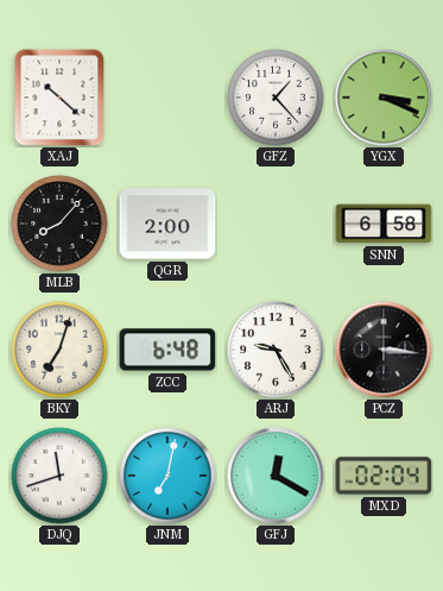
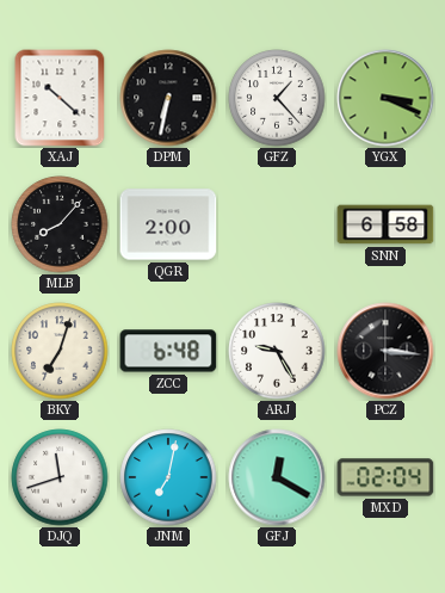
DPM: none -> 6:32
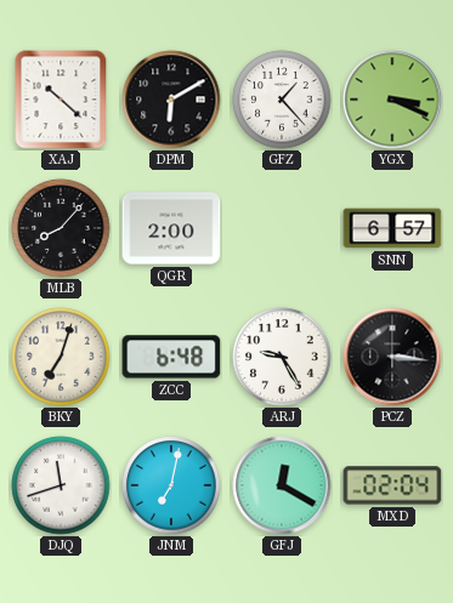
DPM: 6:32 -> 6:10
SNN: 6:58 -> 6:57
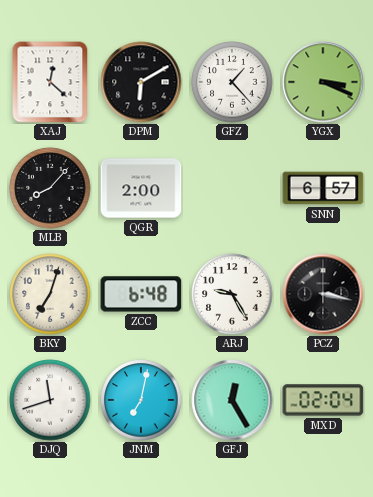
XAJ: 10:22 -> 12:22
PCZ: 3:16 -> 3:17
GFJ: 12:20 -> 12:25
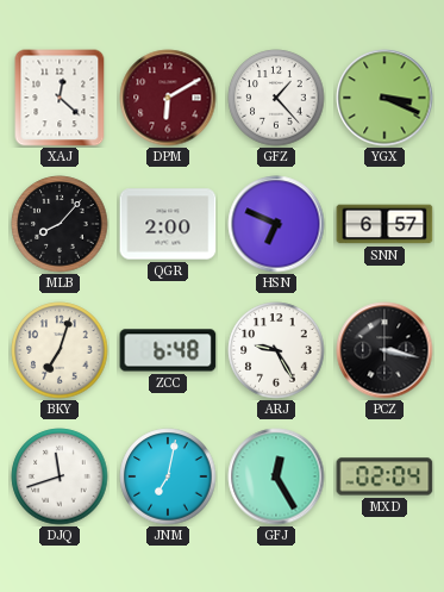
DPM dial: black -> burgundy
HSN: none -> 6:49
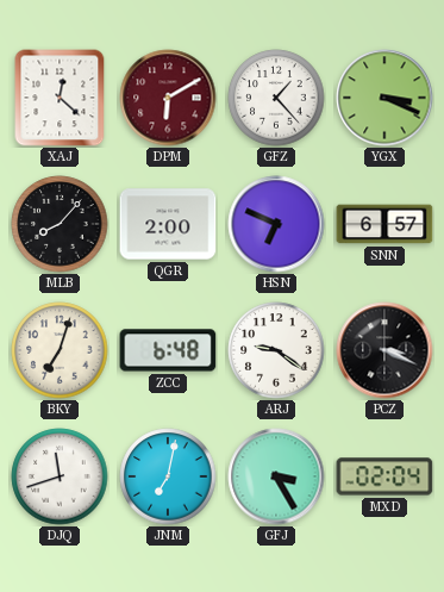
ARJ: 9:25 -> 9:21
PCZ: 3:17 -> 3:19
GFJ: 12:25 -> 3:25
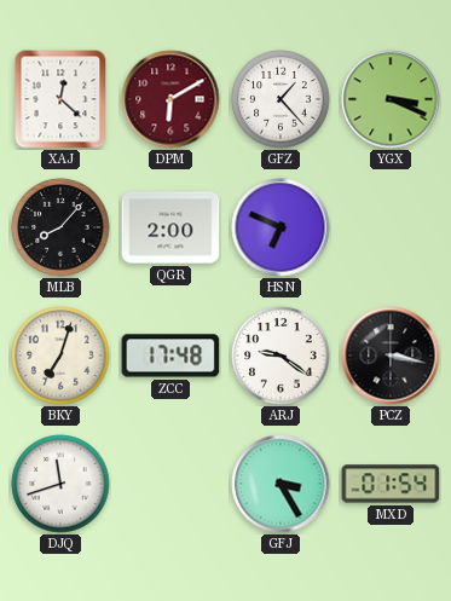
SNN: 6:57 -> none
ZCC: 6:48 -> 17:48
PCZ: 3:19 -> 3:17
JNM: 7:02 -> none
MXD: 02:04 -> 01:54
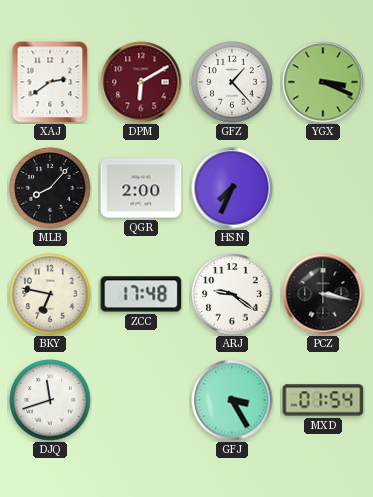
XAJ: 12:22 -> 2:39
HSN: 6:49 -> 7:34
BKY: 7:03 -> 6:47
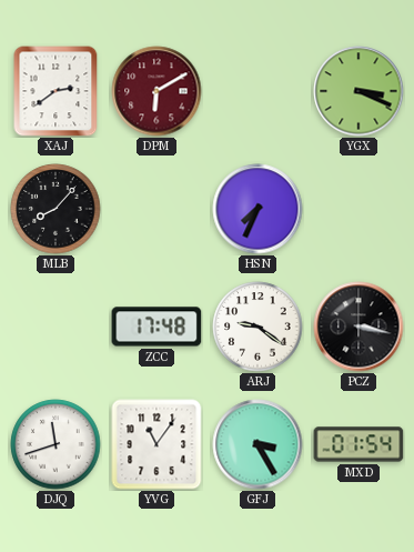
GFZ: 1:23 -> none
QGR: 2:00 -> none
BKY: 6:47 -> none
YVG: none -> 11:06
